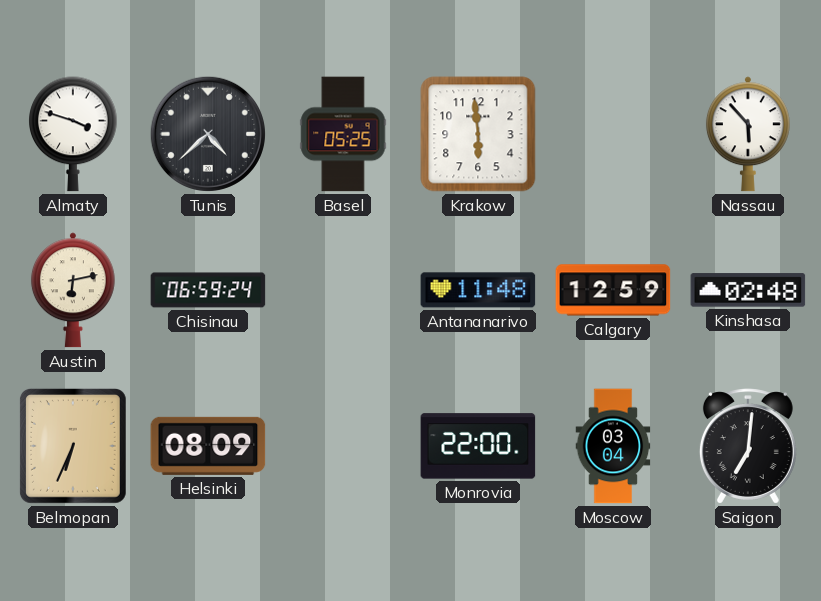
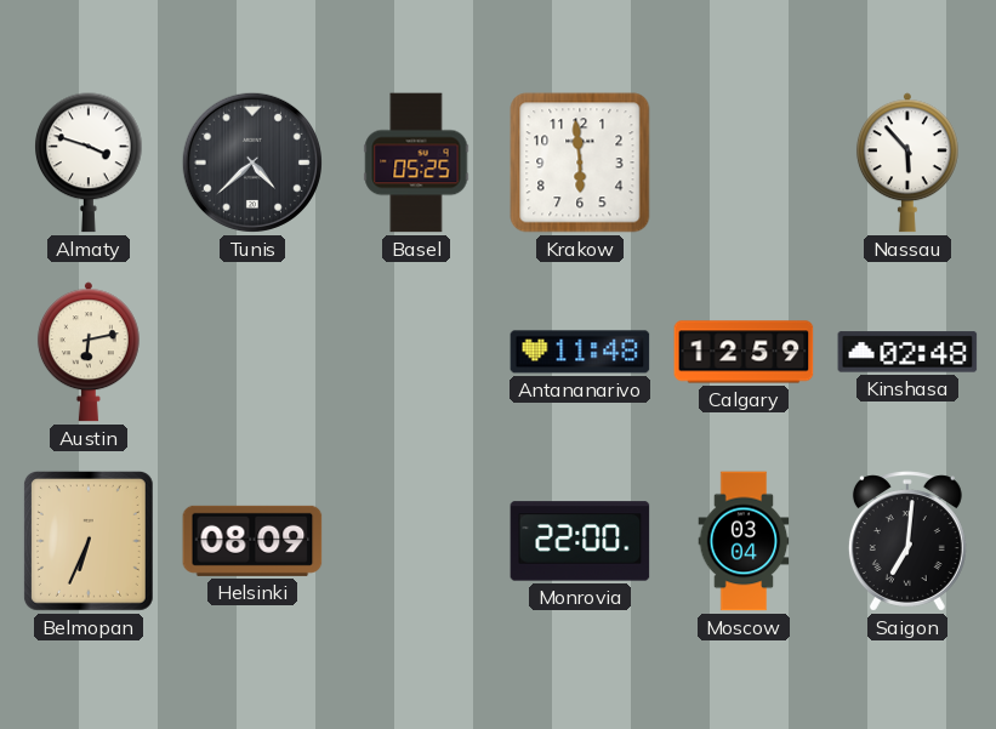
Chisinau: 06:59 -> none
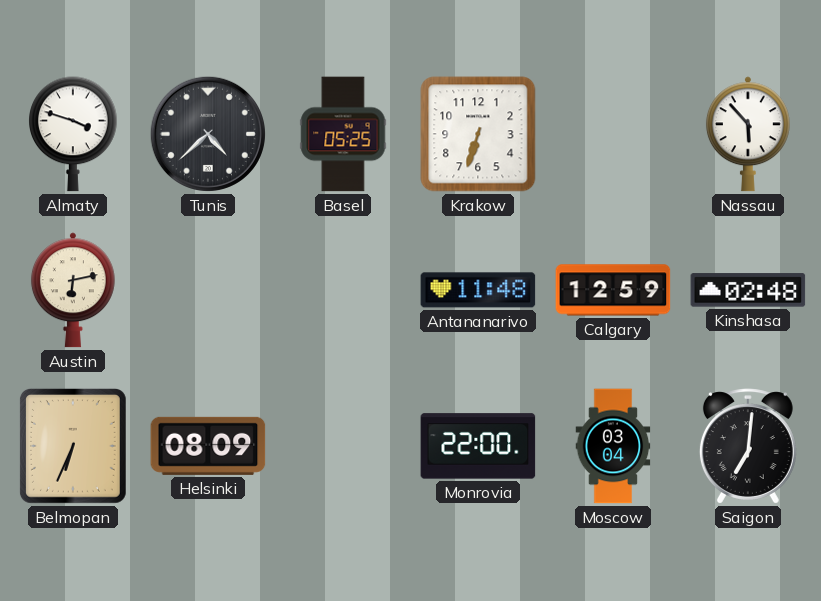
Krakow: 5:59 -> 6:33
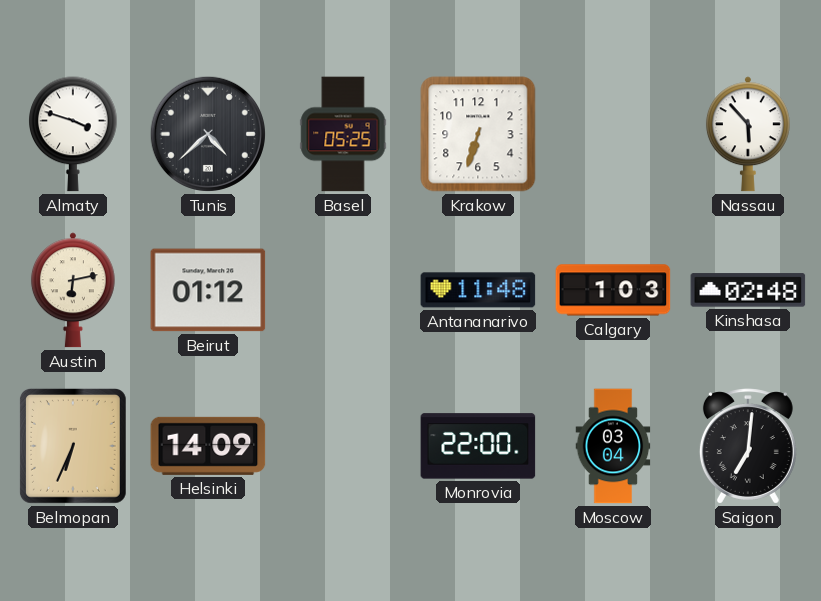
Beirut: none -> 01:12
Calgary: 12:59 -> 1:03
Helsinki: 08:09 -> 14:09
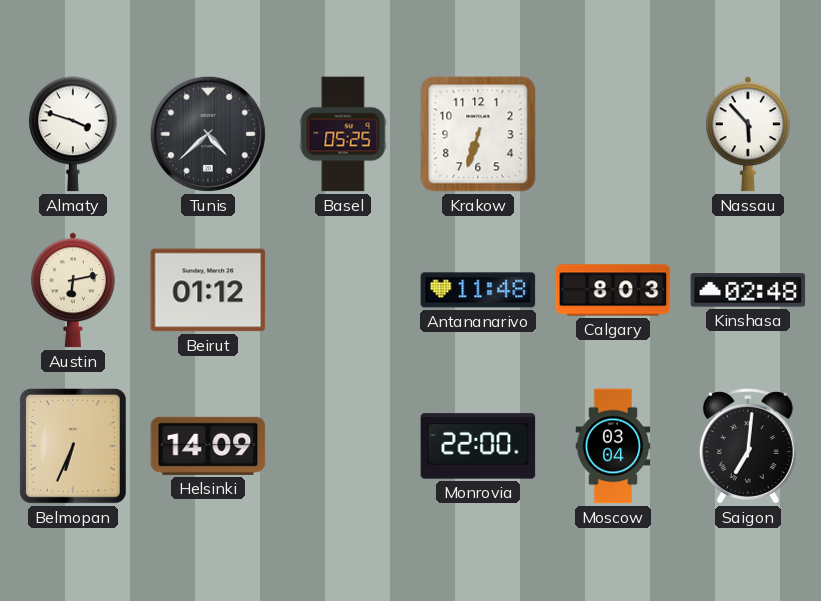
Calgary: 1:03 -> 8:03
